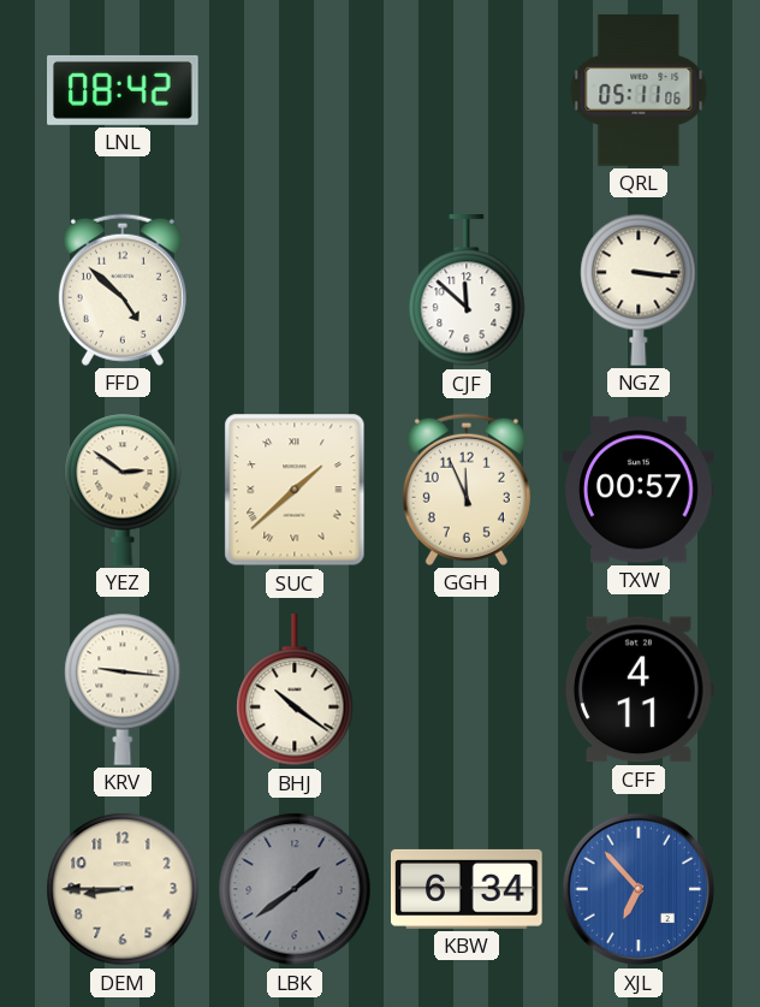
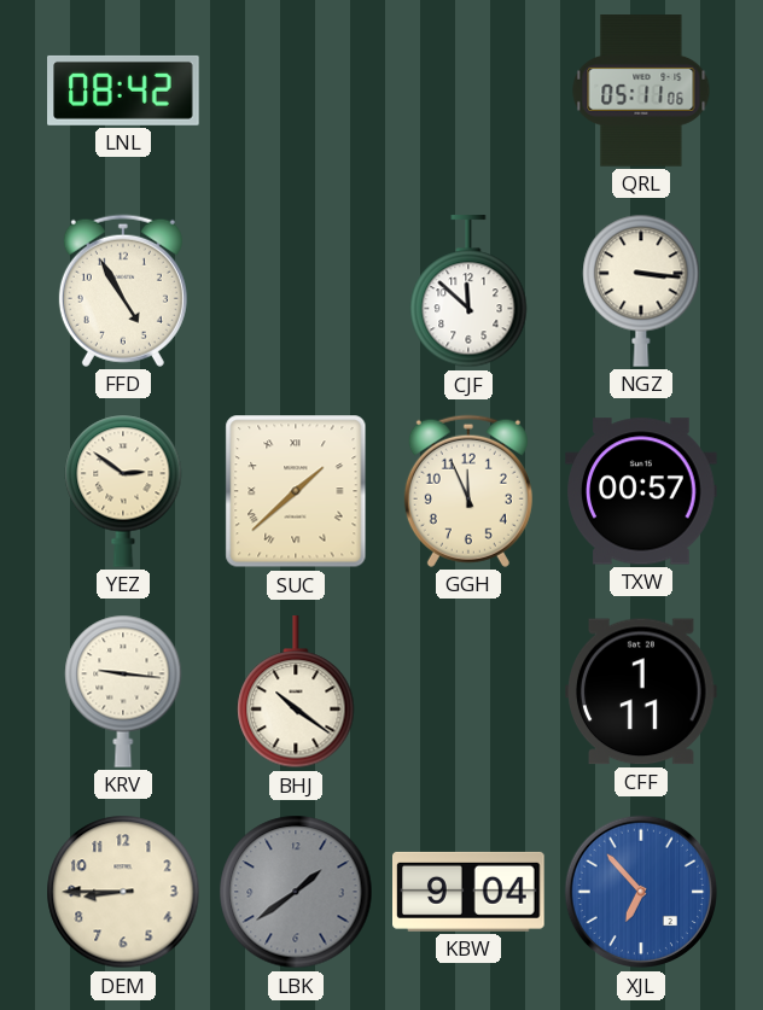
FFD: 4:52 -> 4:55
CFF: 4:11 -> 1:11
KBW: 6:34 -> 9:04
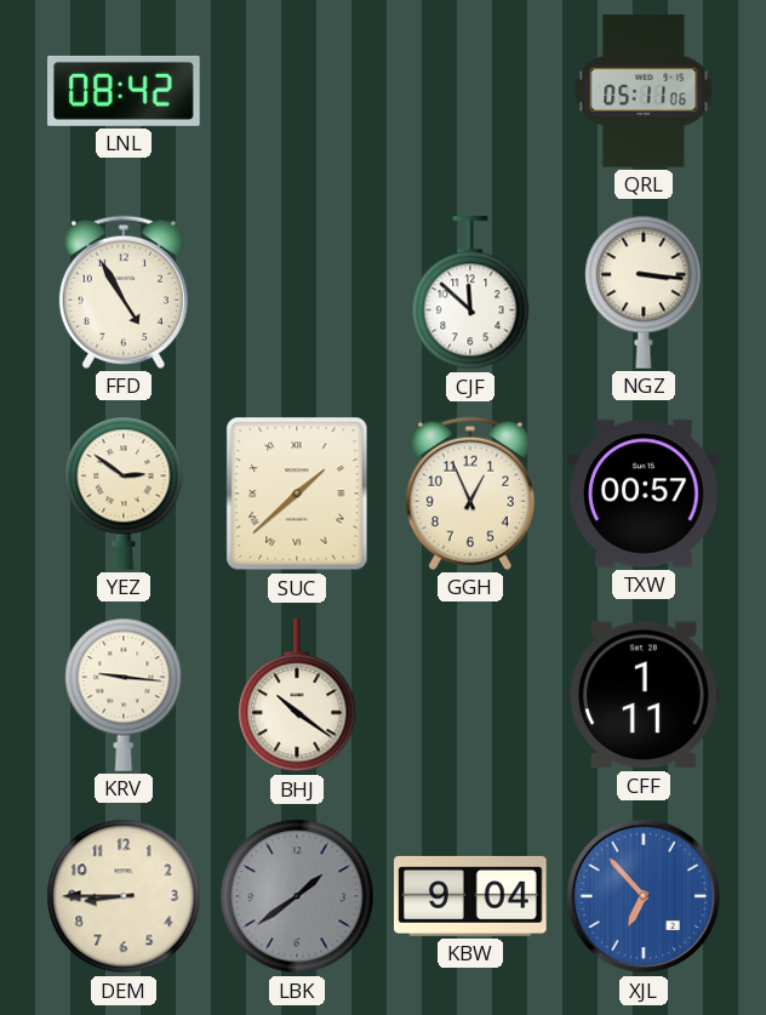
GGH: 11:56 -> 12:56
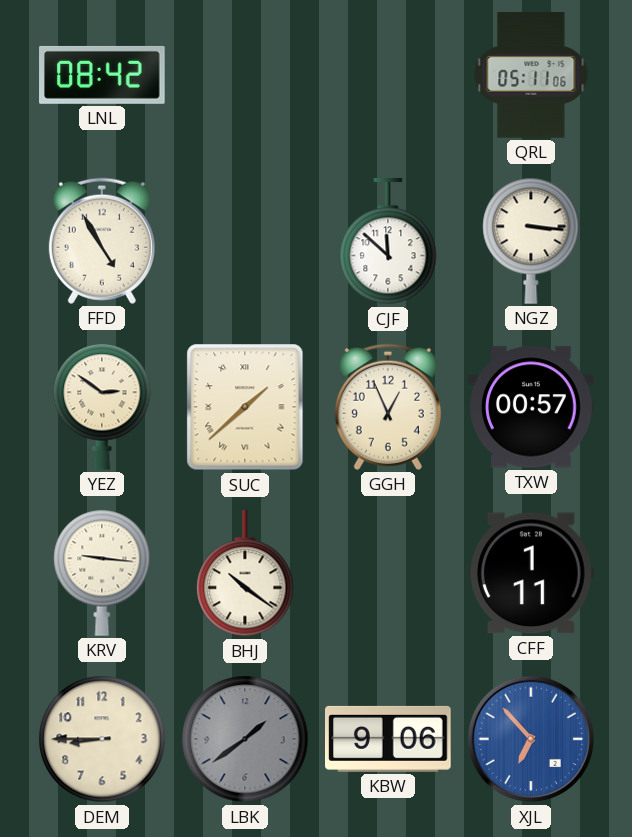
KBW: 9:04 -> 9:06
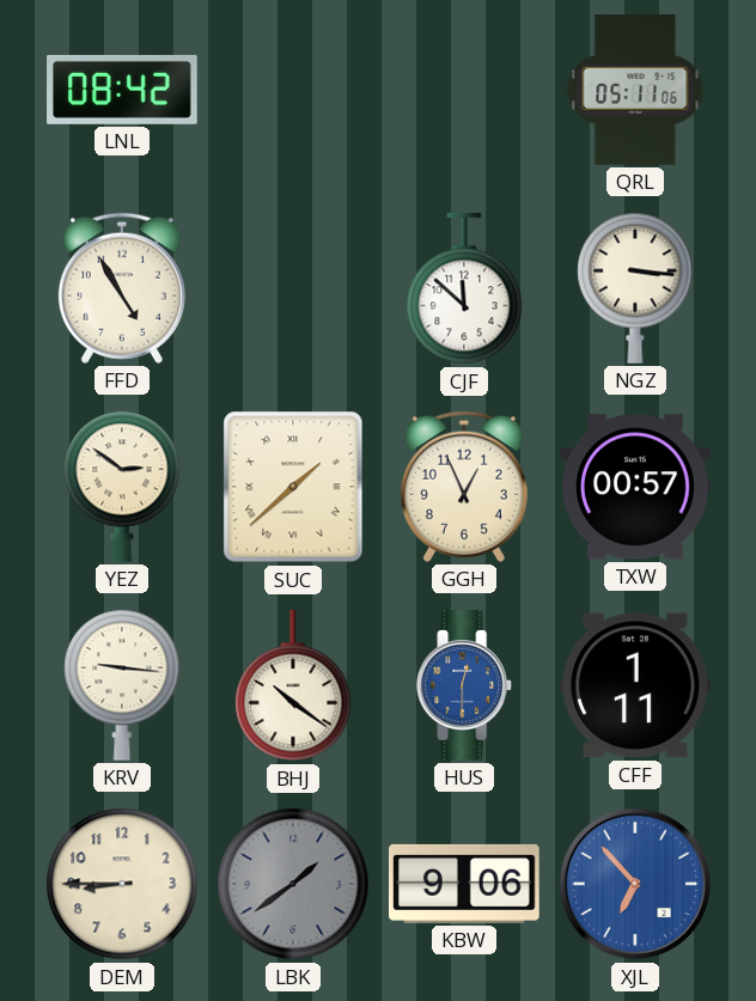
HUS: none -> 12:30
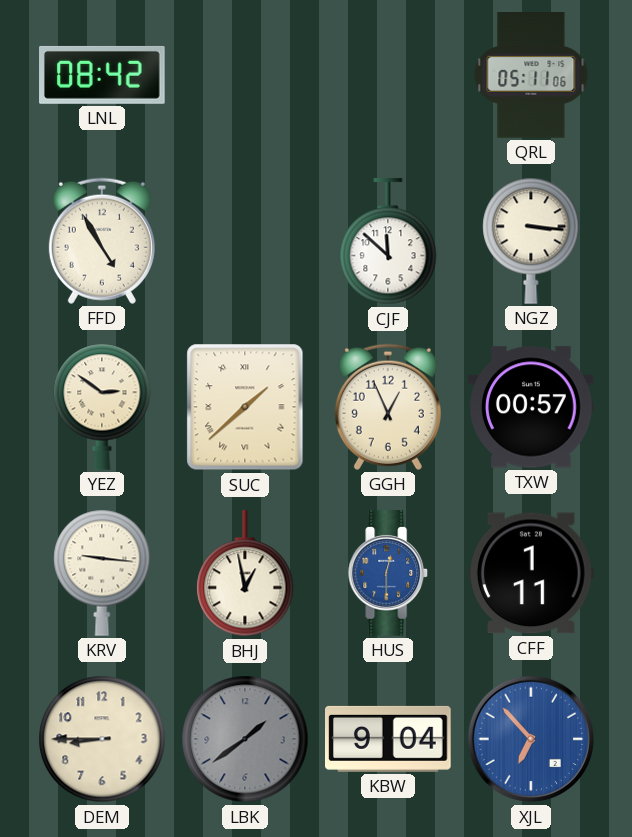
BHJ: 10:21 -> 12:58
KBW: 9:06 -> 9:04
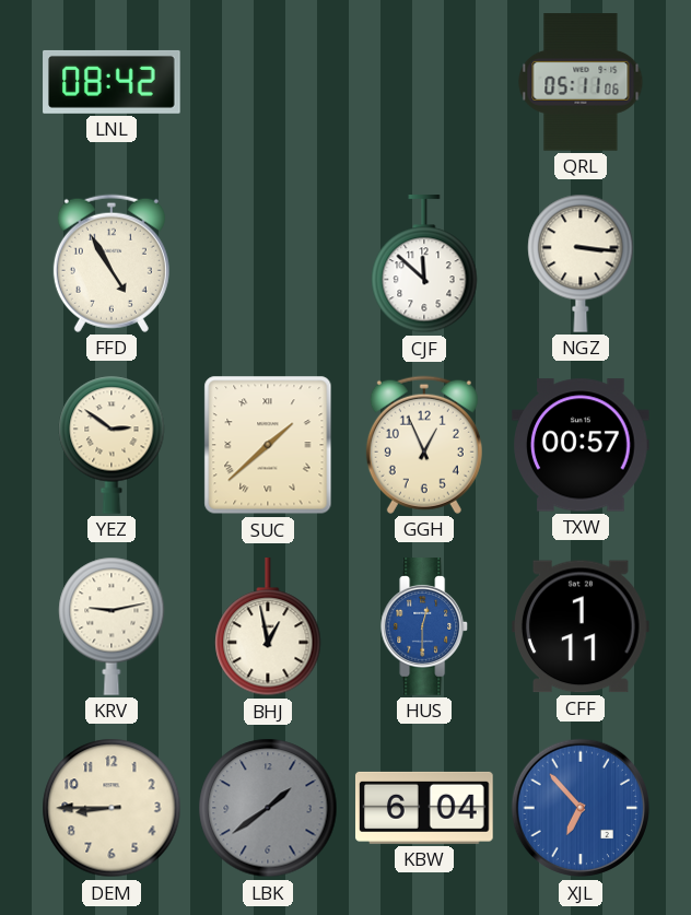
KRV: 9:16 -> 9:13
KBW: 9:04 -> 6:04
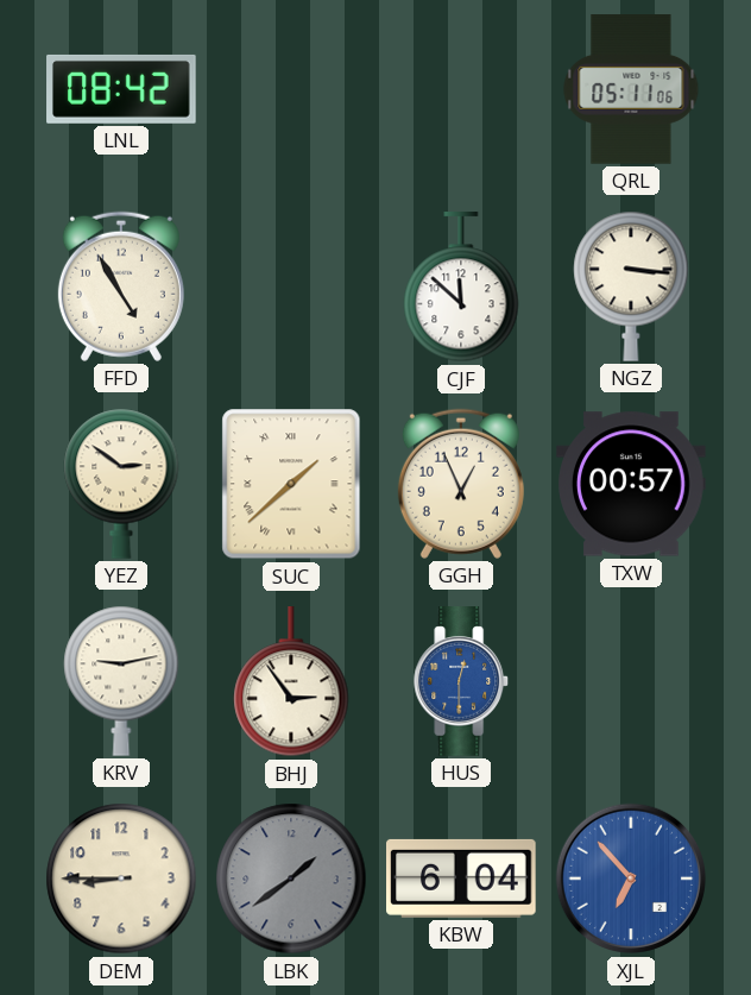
BHJ: 12:58 -> 2:54
CFF: 1:11 -> none
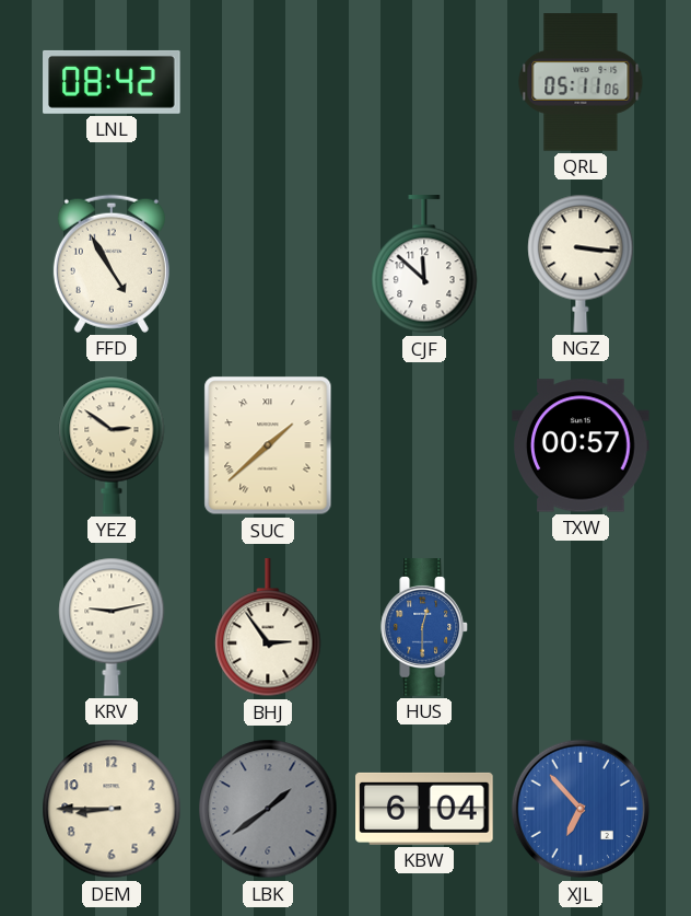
GGH: 12:56 -> none
